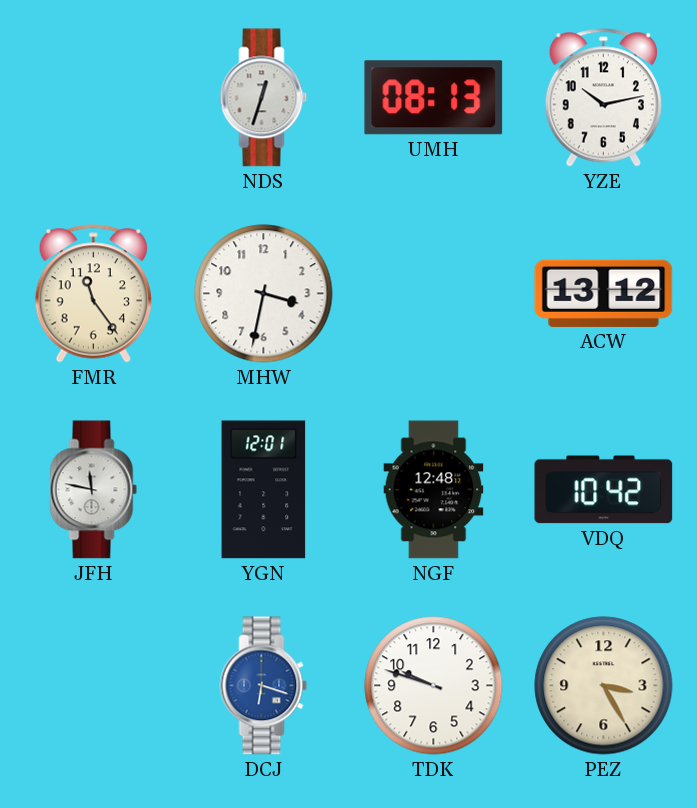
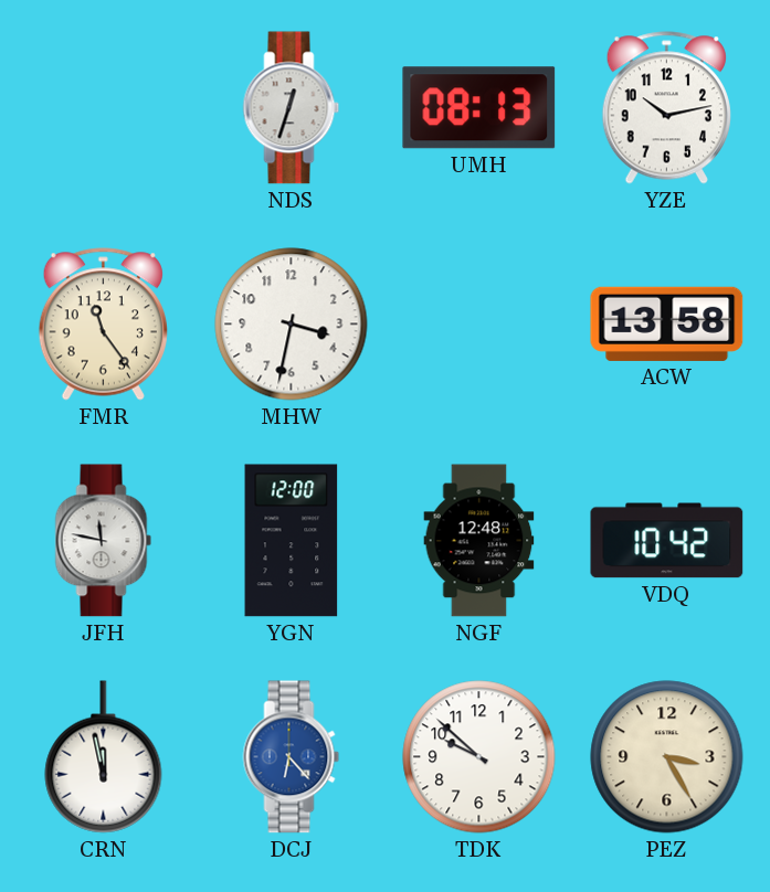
ACW: 13:12 -> 13:58
YGN: 12:01 -> 12:00
CRN: none -> 11:58
DCJ: 6:18 -> 6:23
TDK: 9:48 -> 9:52
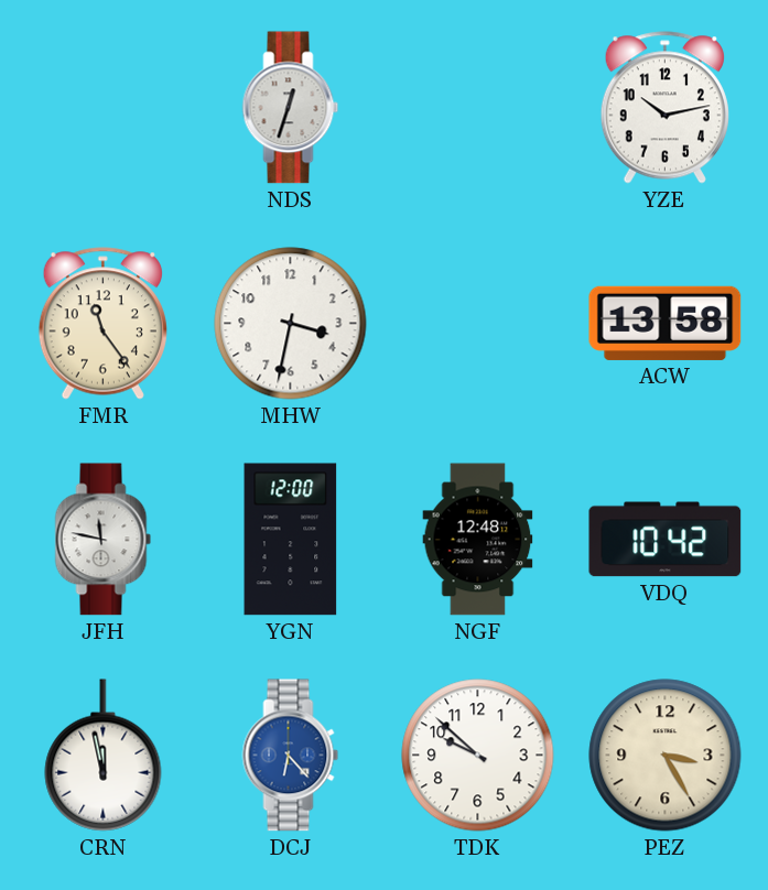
UMH: 08:13 -> none
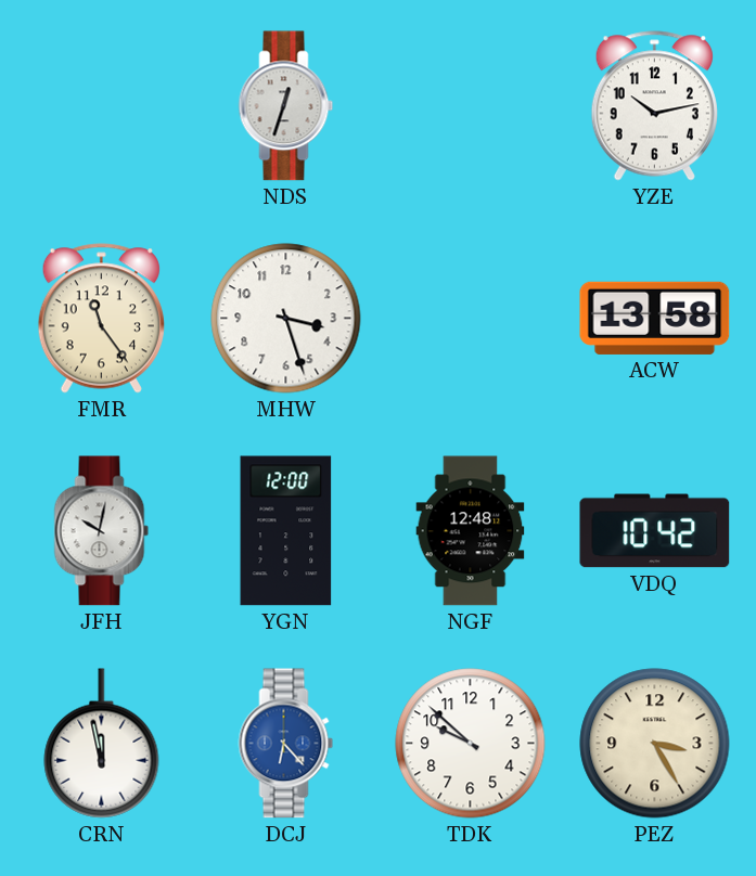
MHW: 3:32 -> 3:27
JFH: 11:47 -> 10:02
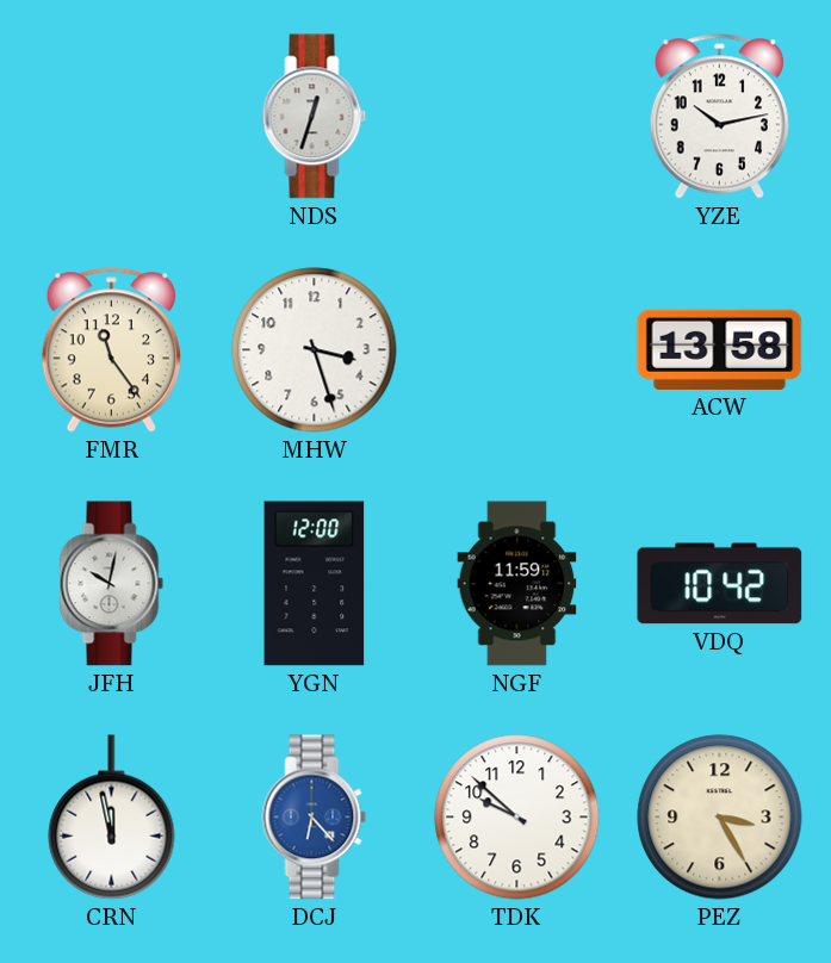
NGF: 12:48 -> 11:59
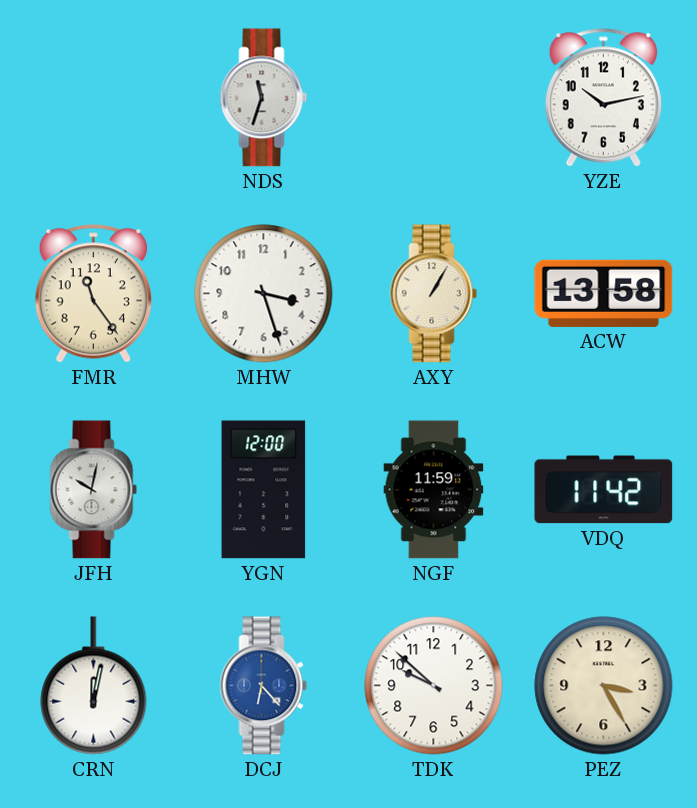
NDS: 12:33 -> 11:33
AXY: none -> 1:05
VDQ: 10:42 -> 11:42
CRN: 11:58 -> 12:02
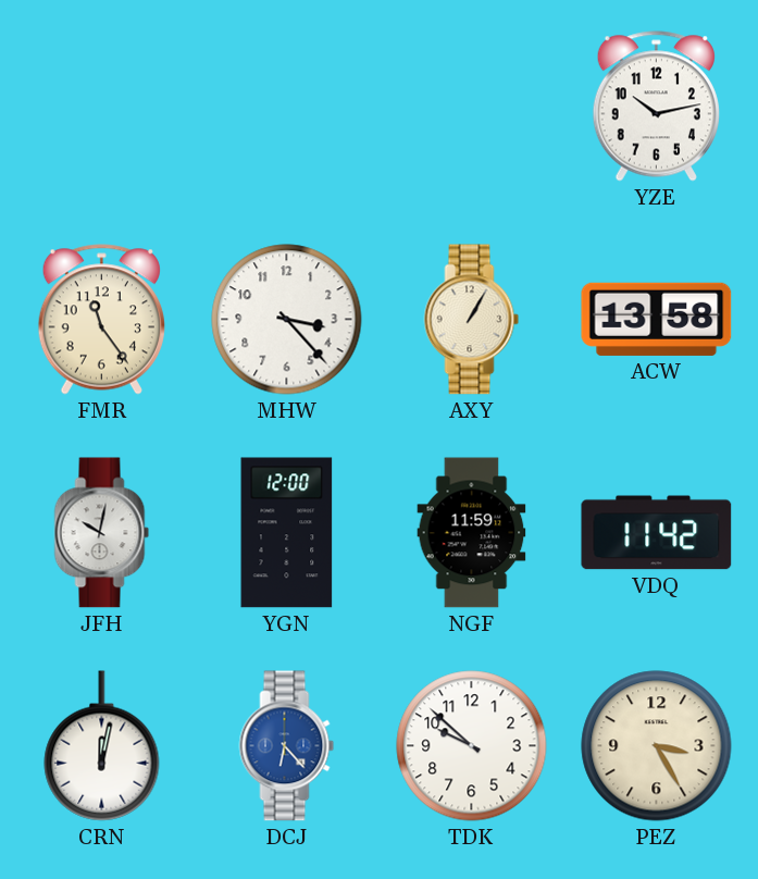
NDS: 11:33 -> none
MHW: 3:27 -> 3:23
